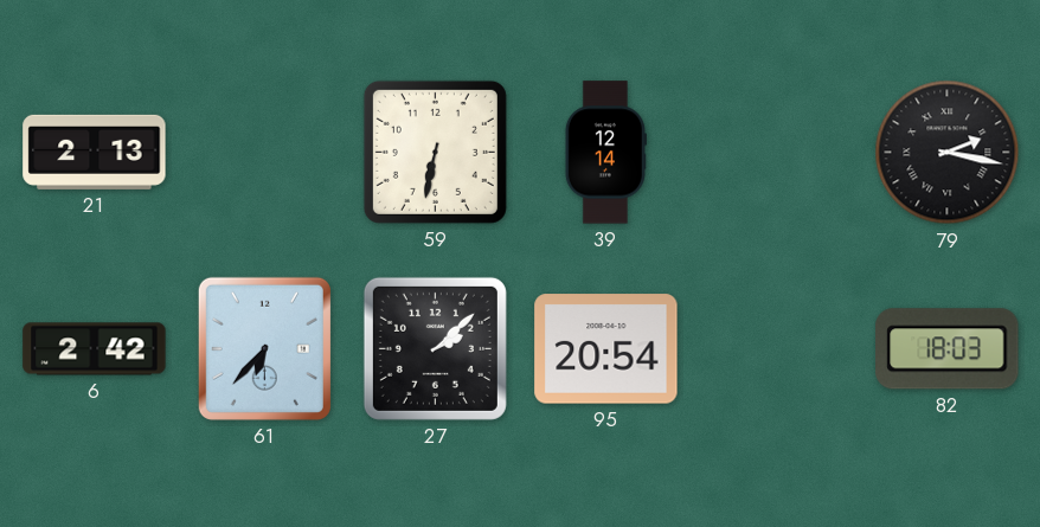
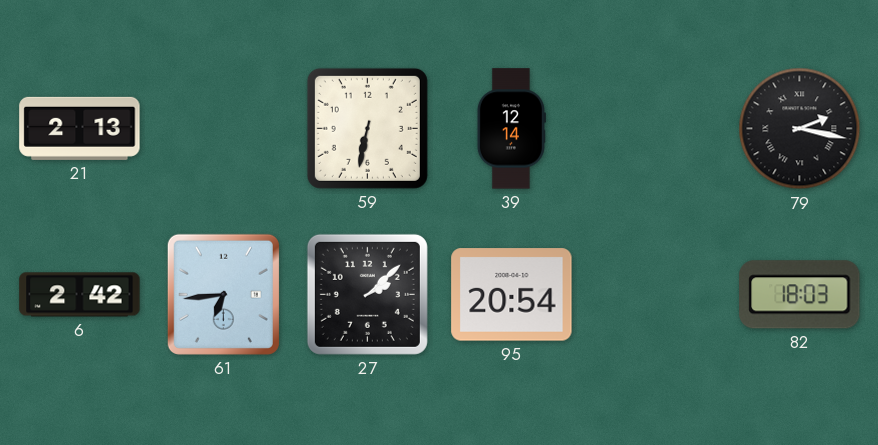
61: 6:37 -> 6:44
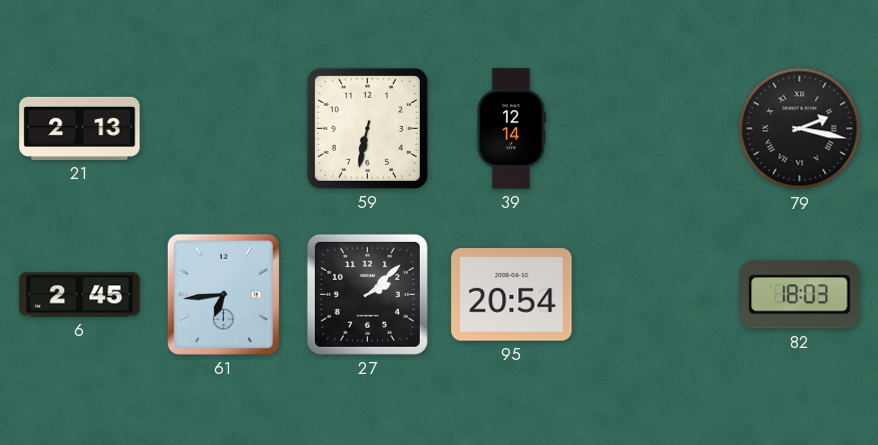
6: 2:42 -> 2:45
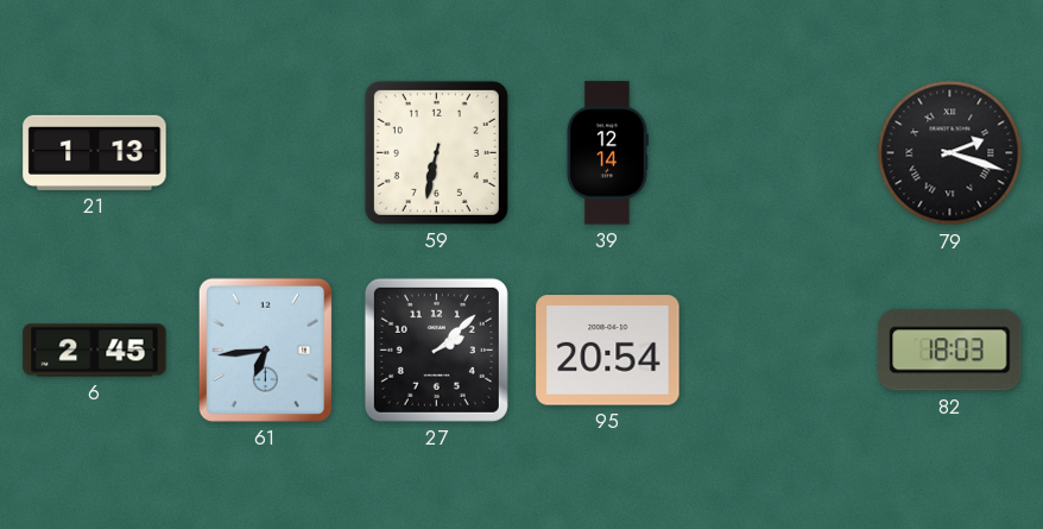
21: 2:13 -> 1:13
79: 2:17 -> 2:18
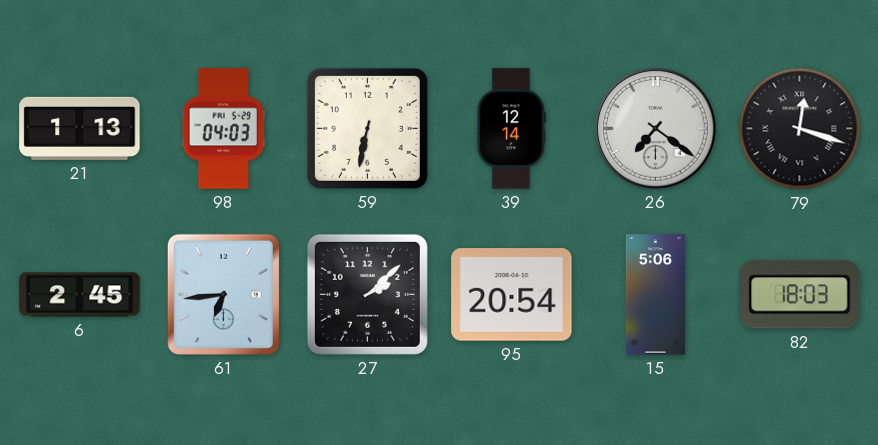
98: none -> 04:03
26: none -> 7:21
79: 2:18 -> 12:18
15: none -> 5:06
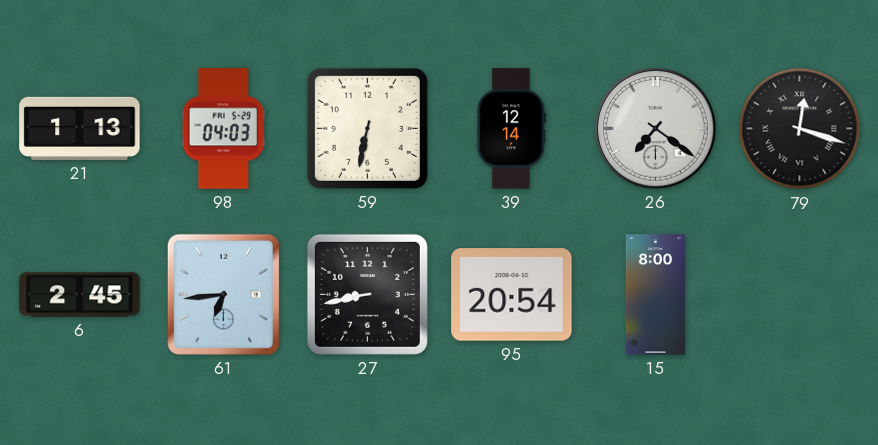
27: 2:08 -> 8:43
15: 5:06 -> 8:00
82: 18:03 -> none
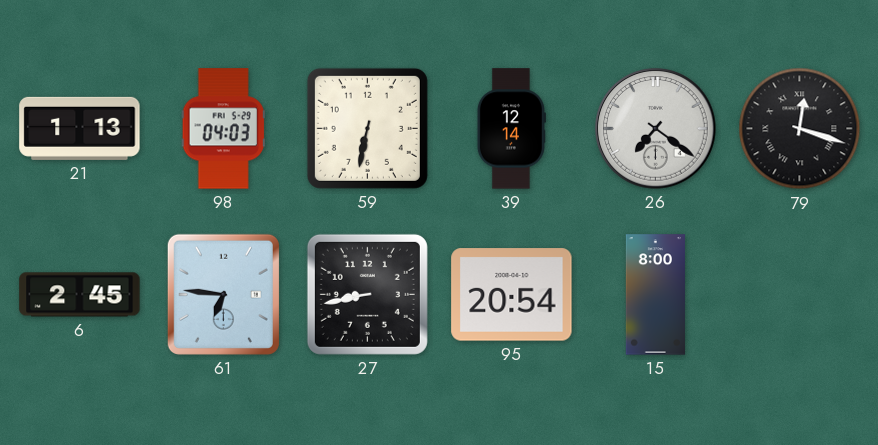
61: 6:44 -> 6:46
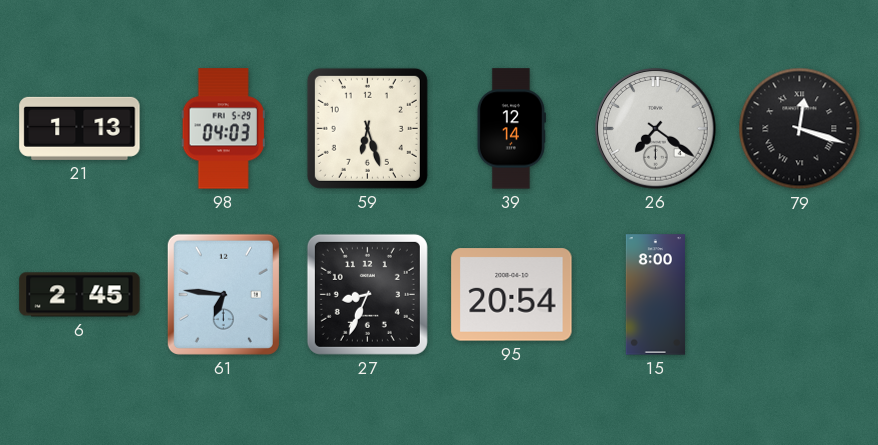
59: 6:32 -> 6:27
27: 8:43 -> 8:34
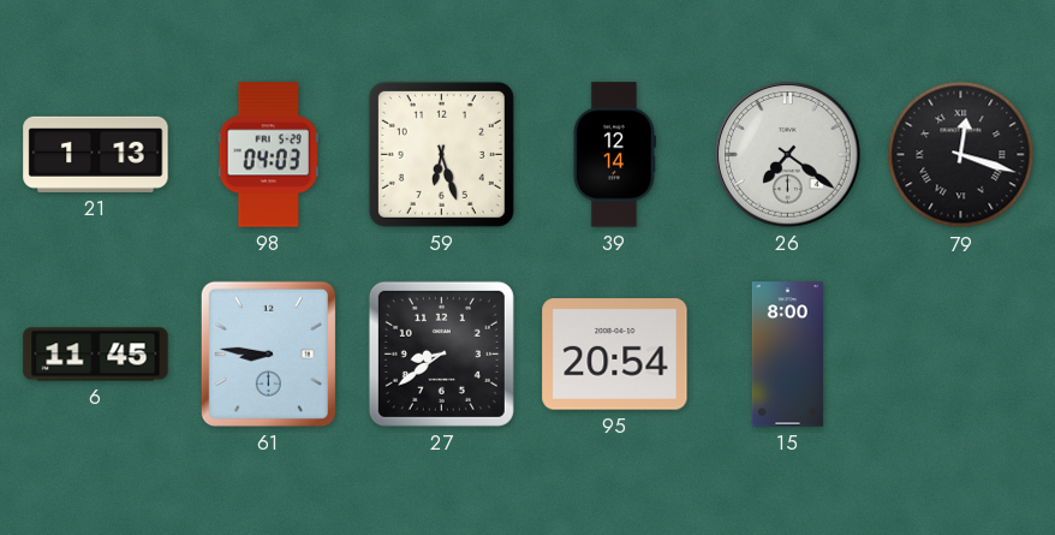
6: 2:45 -> 11:45
61: 6:46 -> 8:46
27: 8:34 -> 8:39
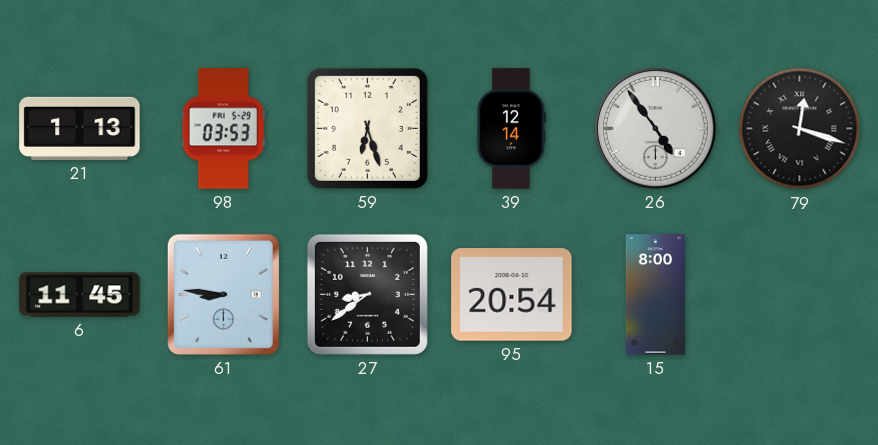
98: 04:03 -> 03:53
26: 7:21 -> 4:54
